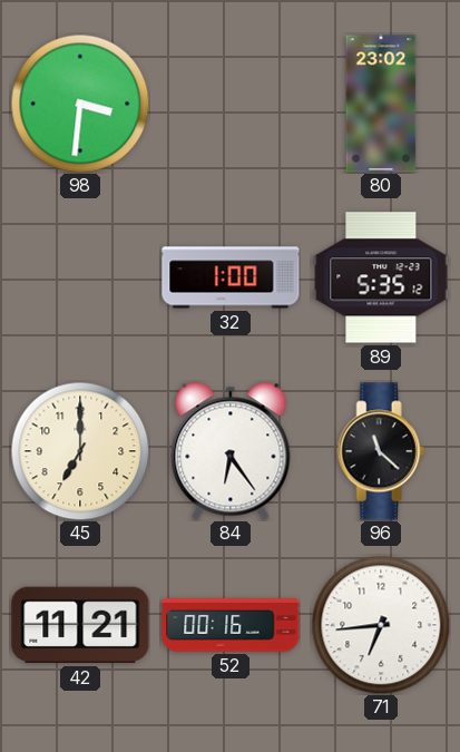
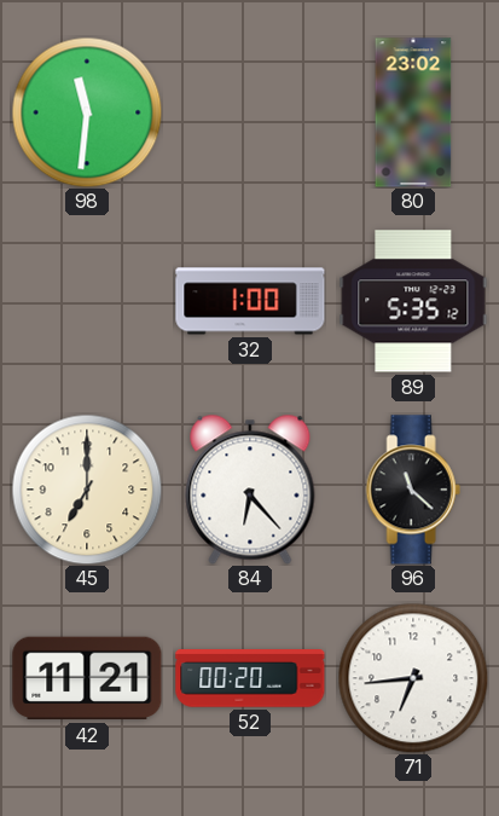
98: 3:31 -> 11:31
84: 6:24 -> 6:23
52: 00:16 -> 00:20
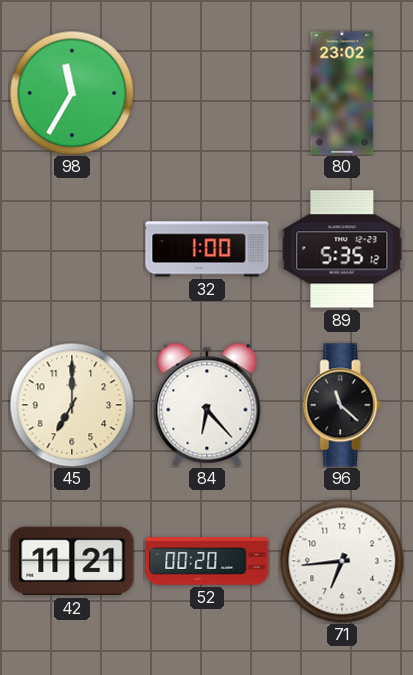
98: 11:31 -> 11:35
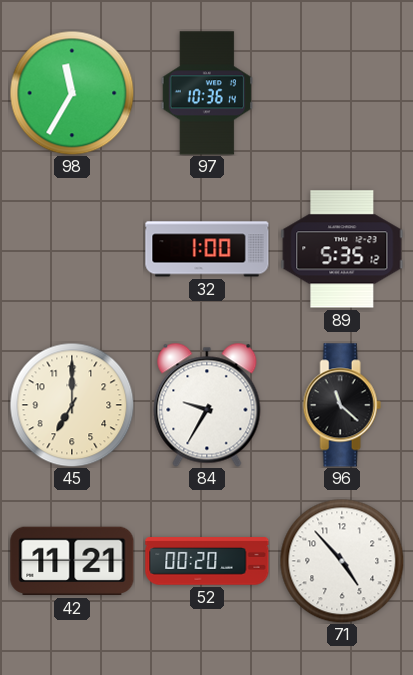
97: none -> 10:36
80: 23:02 -> none
84: 6:23 -> 9:35
71: 6:44 -> 4:53
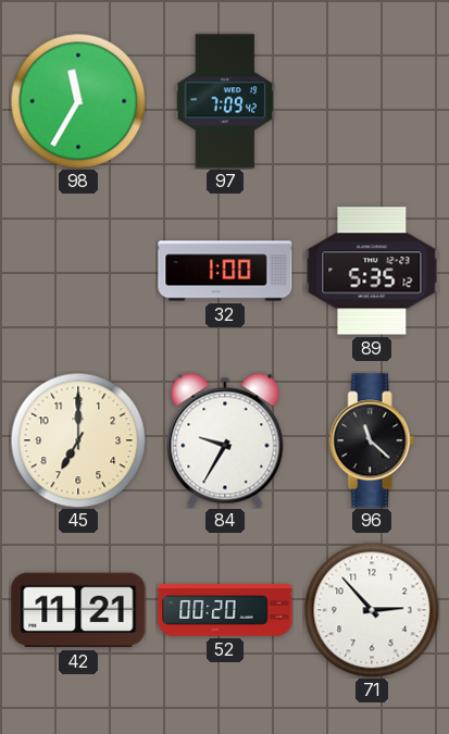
97: 10:36 -> 7:09
71: 4:53 -> 2:53
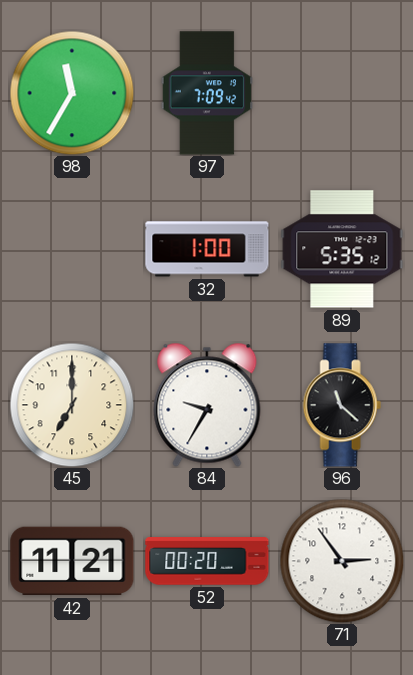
71: 2:53 -> 2:54
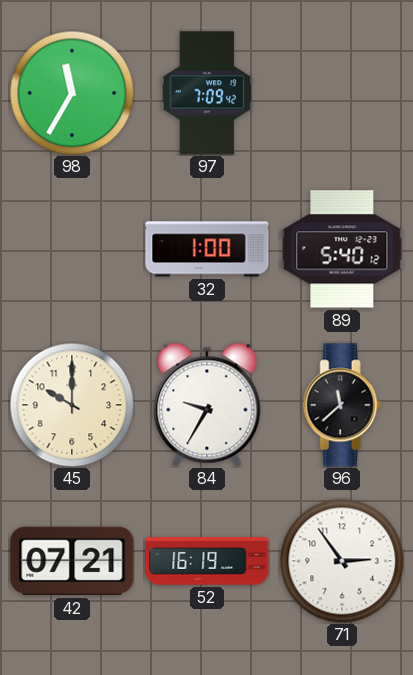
89: 5:35 -> 5:40
45: 7:00 -> 10:00
96: 11:22 -> 11:38
42: 11:21 -> 07:21
52: 00:20 -> 16:19
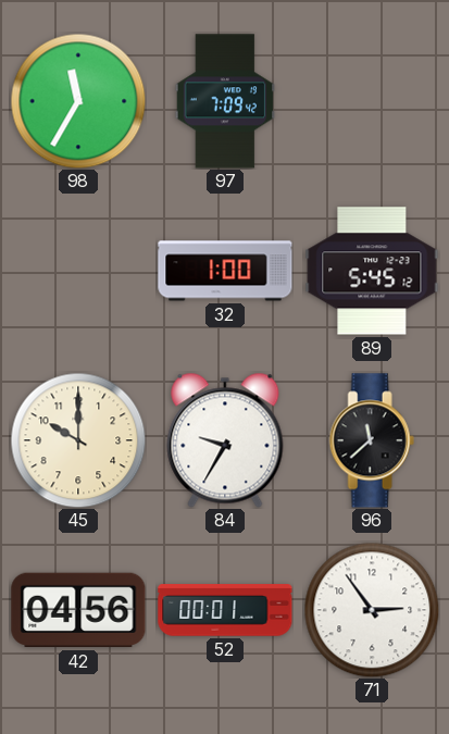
89: 5:40 -> 5:45
42: 07:21 -> 04:56
52: 16:19 -> 00:01
